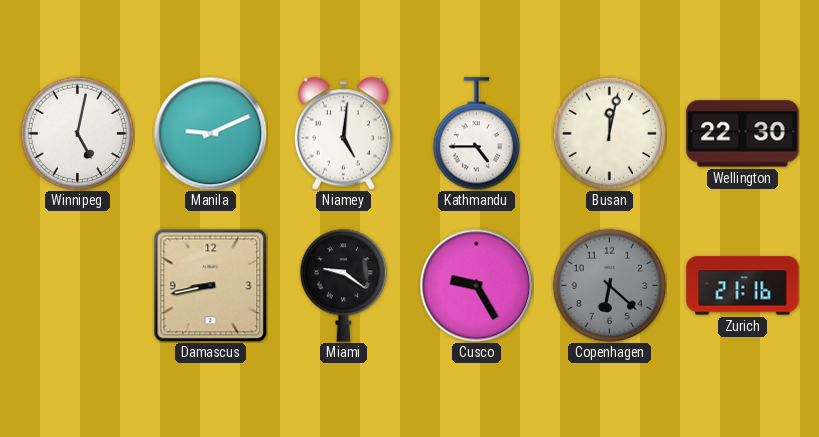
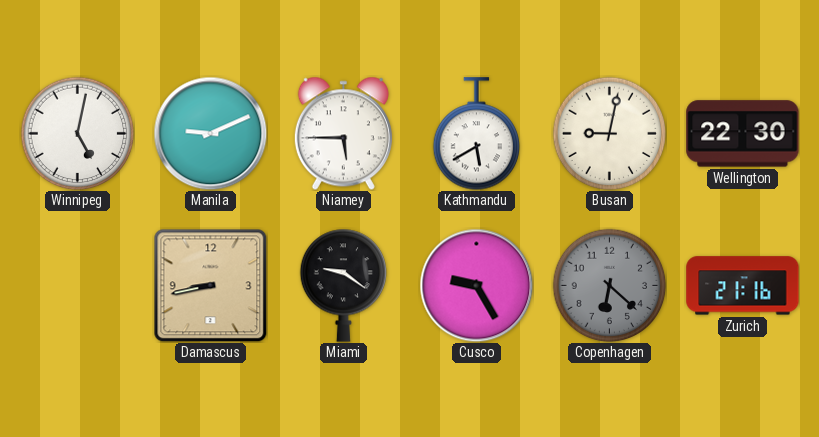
Niamey: 5:01 -> 5:45
Kathmandu: 4:45 -> 5:40
Busan: 12:02 -> 9:02
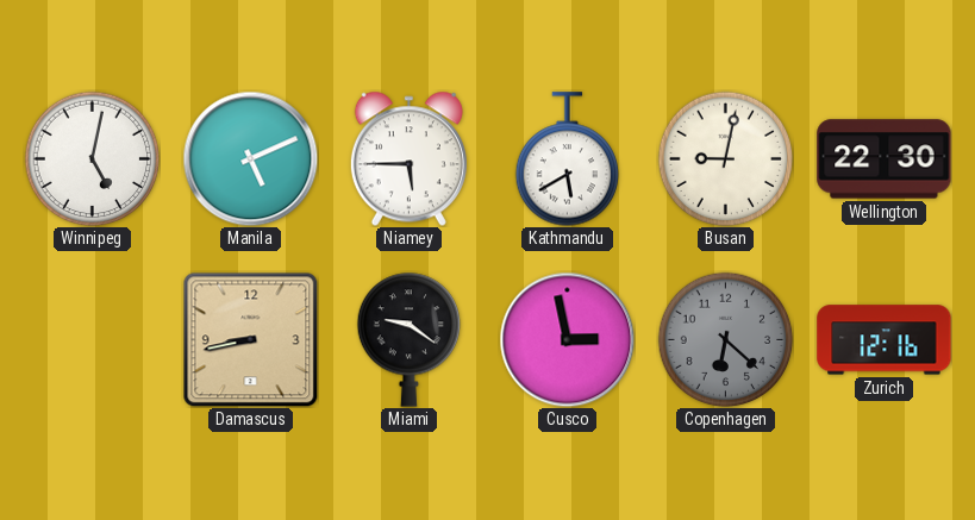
Manila: 9:11 -> 5:11
Cusco: 9:25 -> 2:58
Zurich: 21:16 -> 12:16
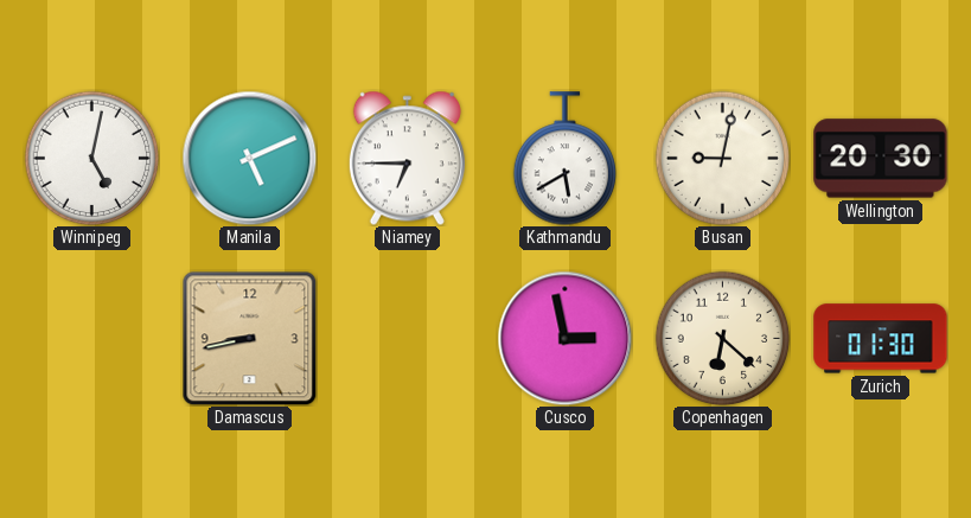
Niamey: 5:45 -> 6:45
Wellington: 22:30 -> 20:30
Miami: 9:21 -> none
Copenhagen dial: grey -> cream
Zurich: 12:16 -> 01:30
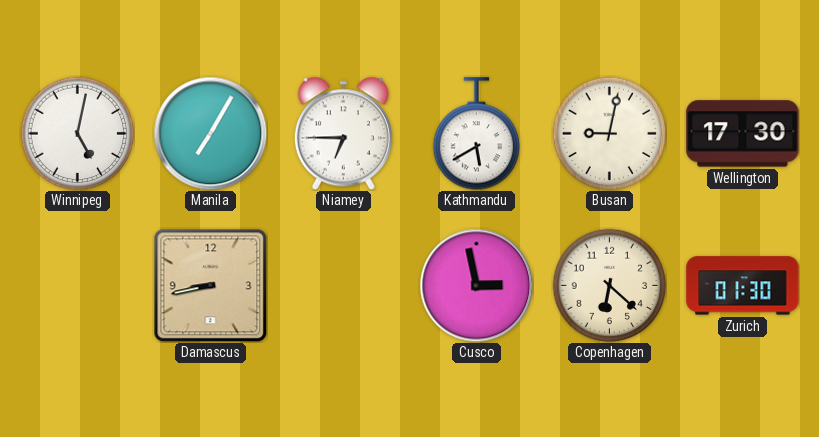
Manila: 5:11 -> 7:05
Wellington: 20:30 -> 17:30
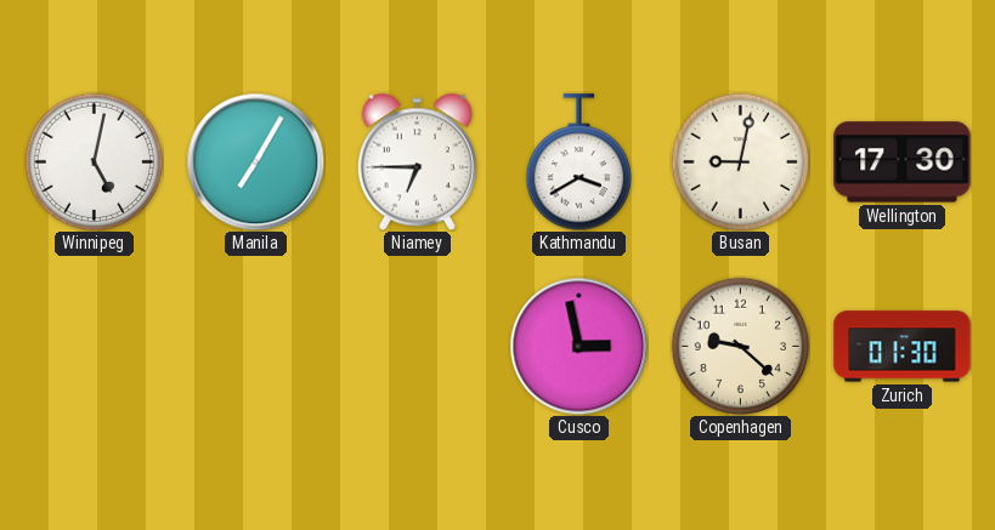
Kathmandu: 5:40 -> 3:40
Damascus: 8:43 -> none
Copenhagen: 6:22 -> 9:22
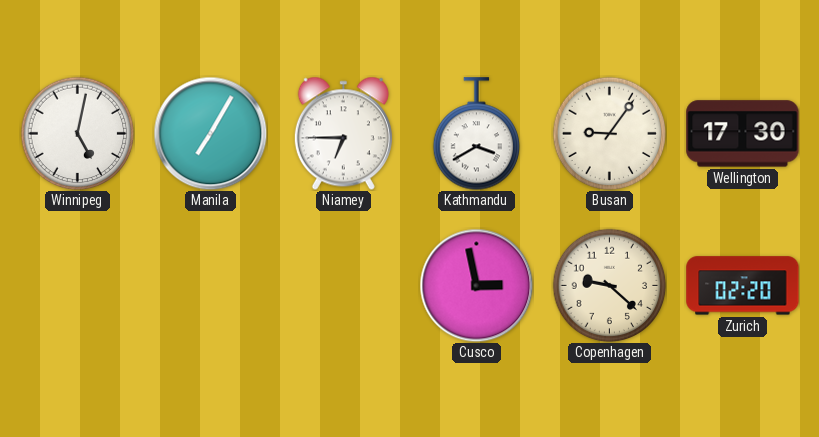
Busan: 9:02 -> 9:06
Zurich: 01:30 -> 02:20
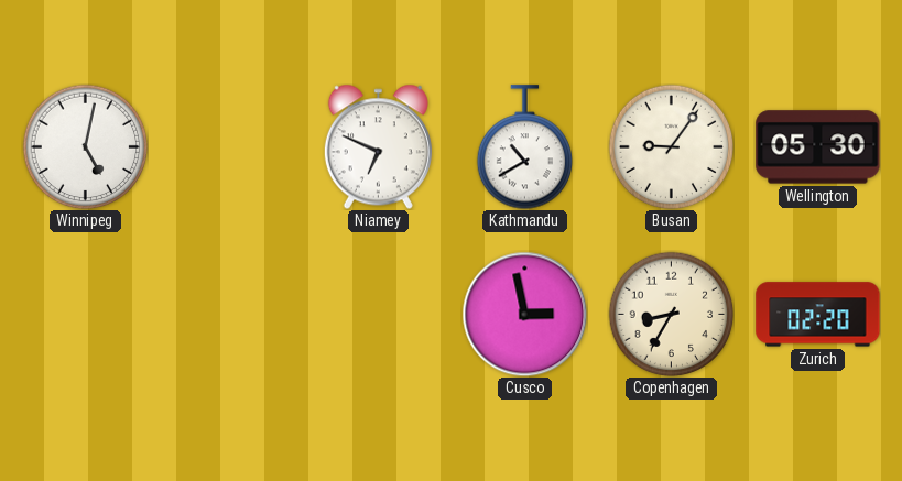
Manila: 7:05 -> none
Niamey: 6:45 -> 6:49
Kathmandu: 3:40 -> 10:40
Wellington: 17:30 -> 05:30
Copenhagen: 9:22 -> 8:35
